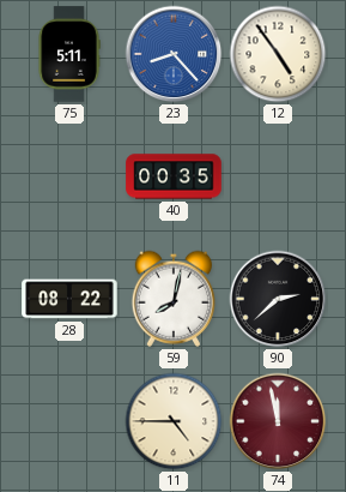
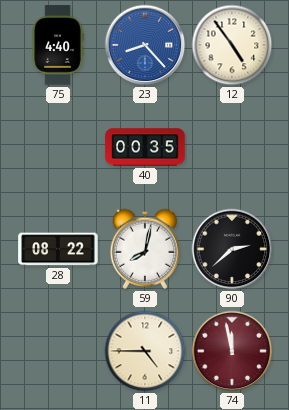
75: 5:11 -> 4:40
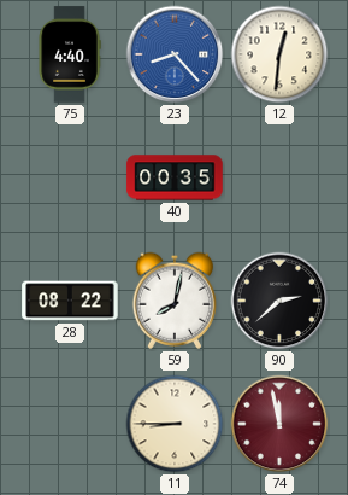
12: 4:54 -> 12:31
11: 4:45 -> 8:45
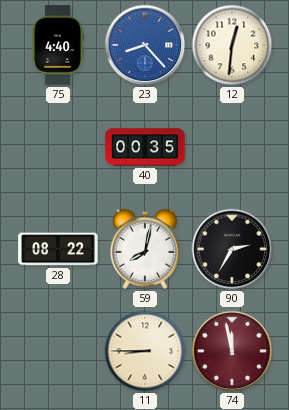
90: 2:38 -> 2:35
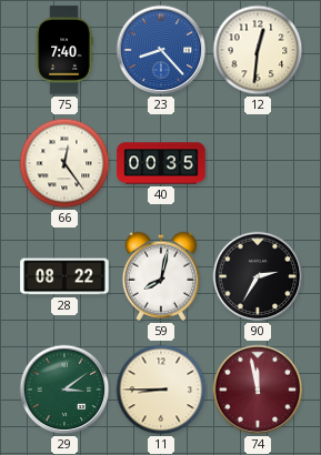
75: 4:40 -> 7:40
66: none -> 12:24
29: none -> 3:09
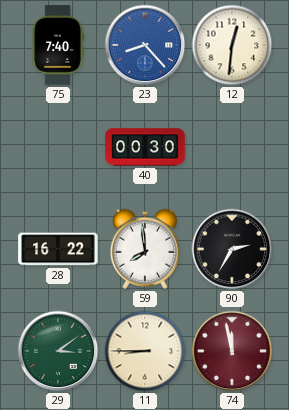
66: 12:24 -> none
40: 00:35 -> 00:30
28: 08:22 -> 16:22
59: 8:02 -> 7:59
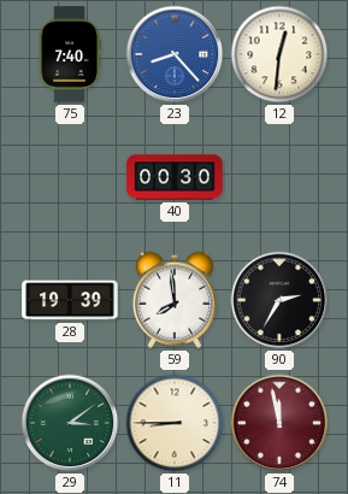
28: 16:22 -> 19:39
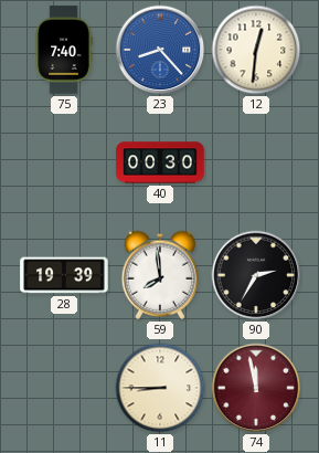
29: 3:09 -> none
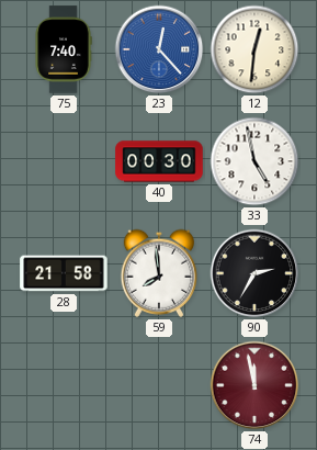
23: 8:23 -> 12:23
33: none -> 4:58
28: 19:39 -> 21:58
11: 8:45 -> none
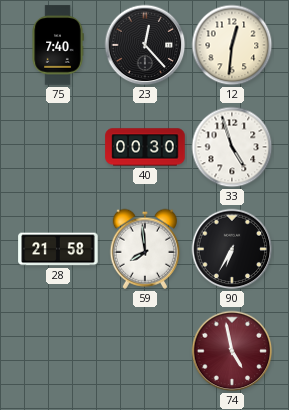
23 dial: blue -> black
33: 4:58 -> 4:57
90: 2:35 -> 6:35
74: 11:58 -> 4:58
